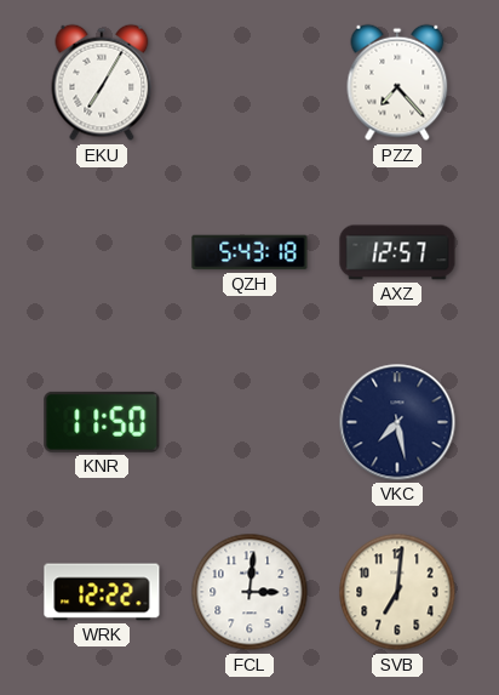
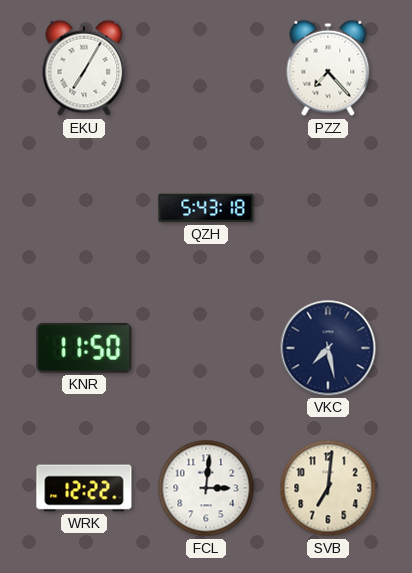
AXZ: 12:57 -> none
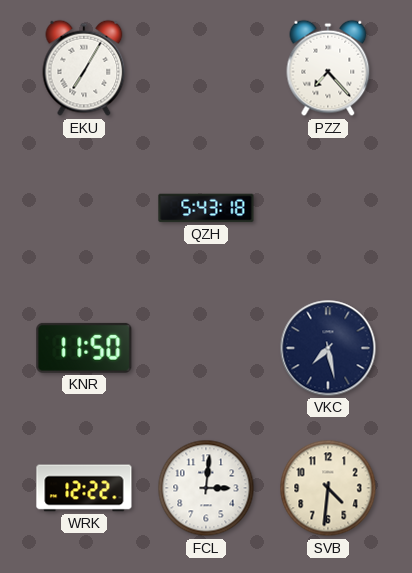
SVB: 7:01 -> 4:31
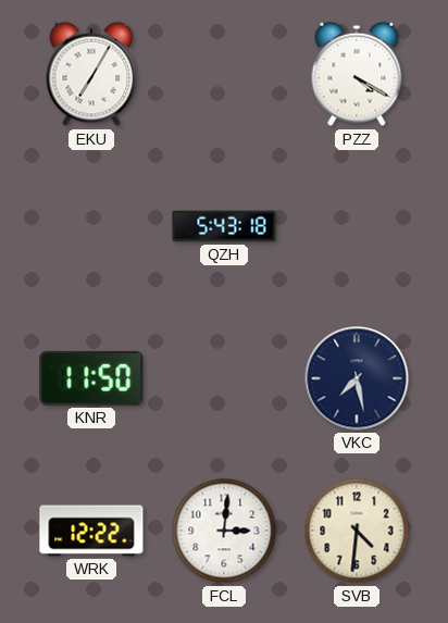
PZZ: 7:23 -> 4:20
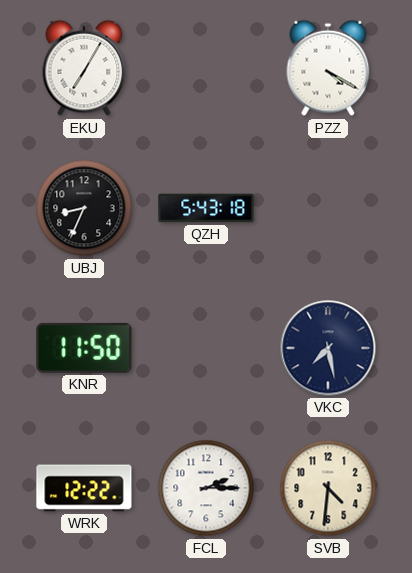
UBJ: none -> 8:34
FCL: 3:01 -> 2:15
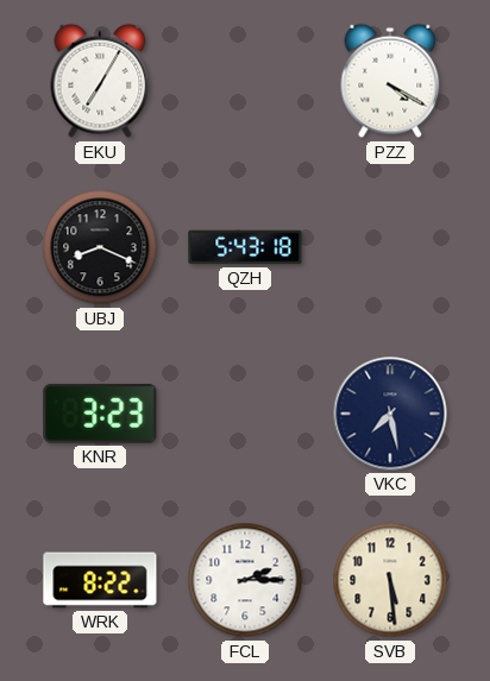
UBJ: 8:34 -> 8:19
KNR: 11:50 -> 3:23
WRK: 12:22 -> 8:22
SVB: 4:31 -> 5:29
